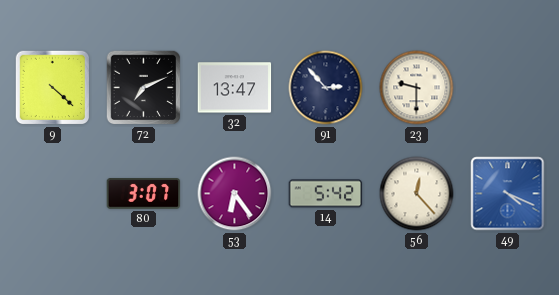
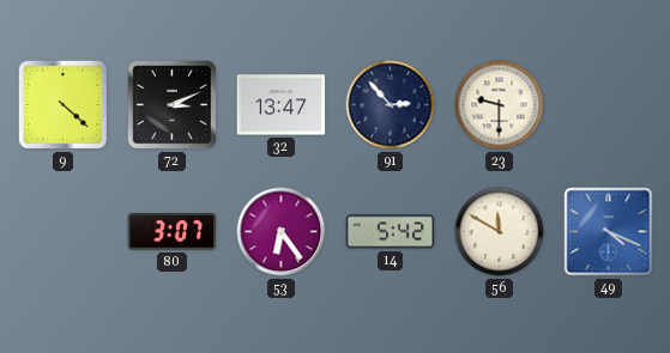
72: 7:11 -> 3:11
56: 12:23 -> 11:50
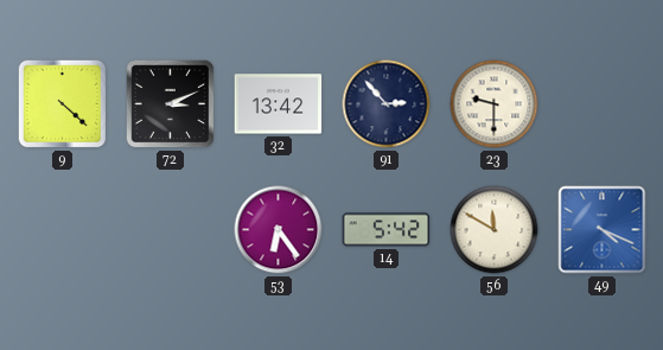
32: 13:47 -> 13:42
80: 3:07 -> none
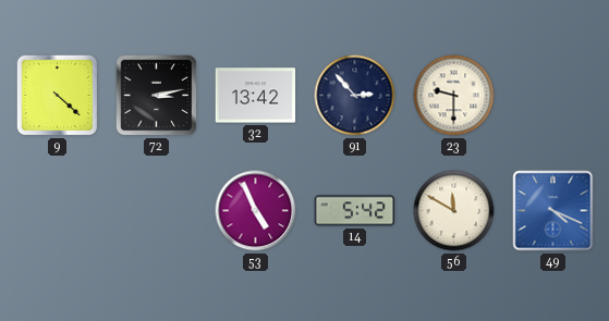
72: 3:11 -> 3:13
53: 6:24 -> 4:56
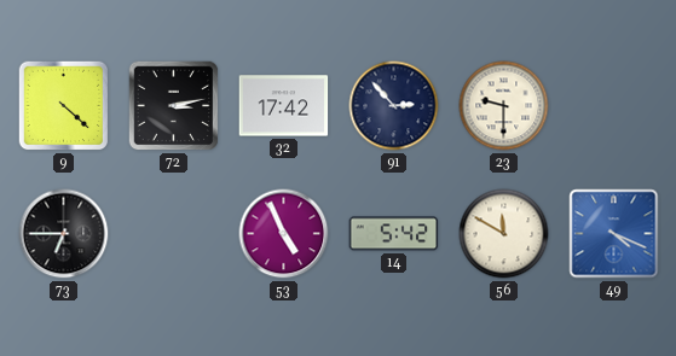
32: 13:42 -> 17:42
73: none -> 6:45
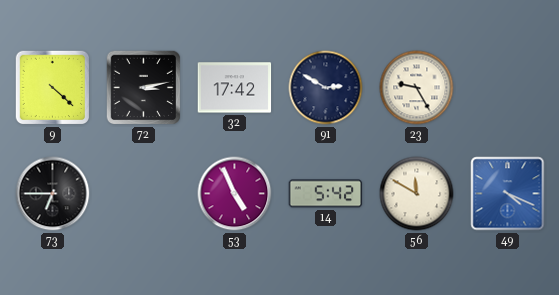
91: 2:53 -> 2:50
23: 9:30 -> 9:25
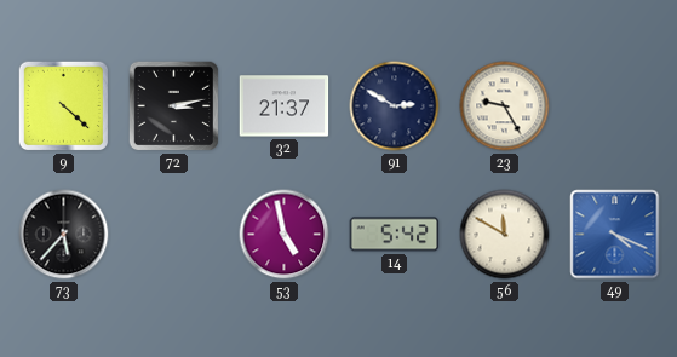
32: 17:42 -> 21:37
73: 6:45 -> 5:37
53: 4:56 -> 4:58
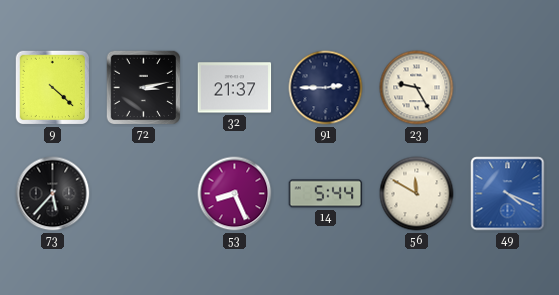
91: 2:50 -> 2:45
53: 4:58 -> 8:26
14: 5:42 -> 5:44
